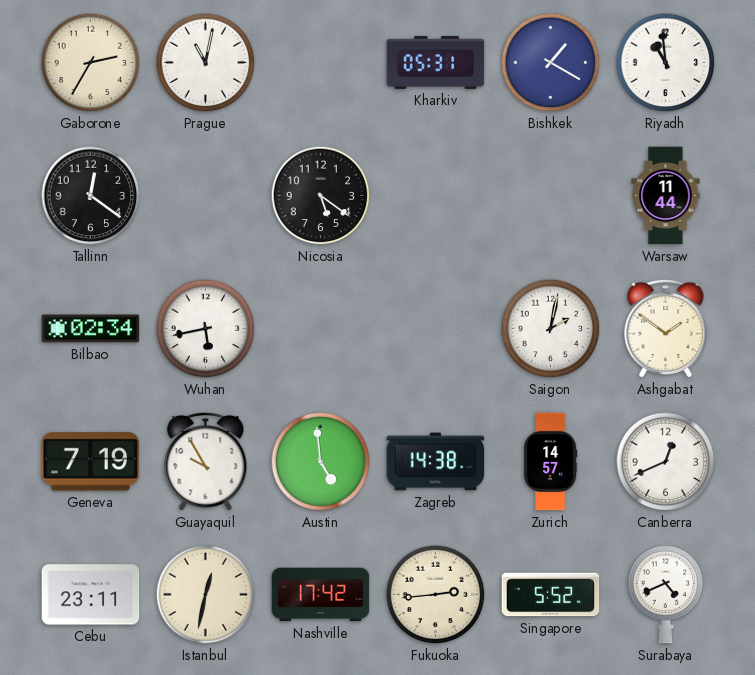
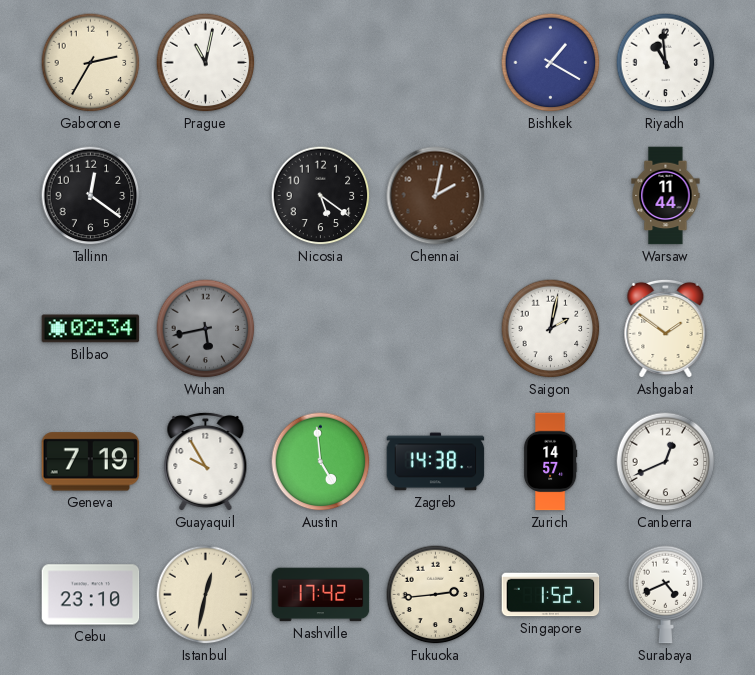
Kharkiv: 05:31 -> none
Chennai: none -> 2:02
Wuhan dial: white -> grey
Cebu: 23:11 -> 23:10
Singapore: 5:52 -> 1:52
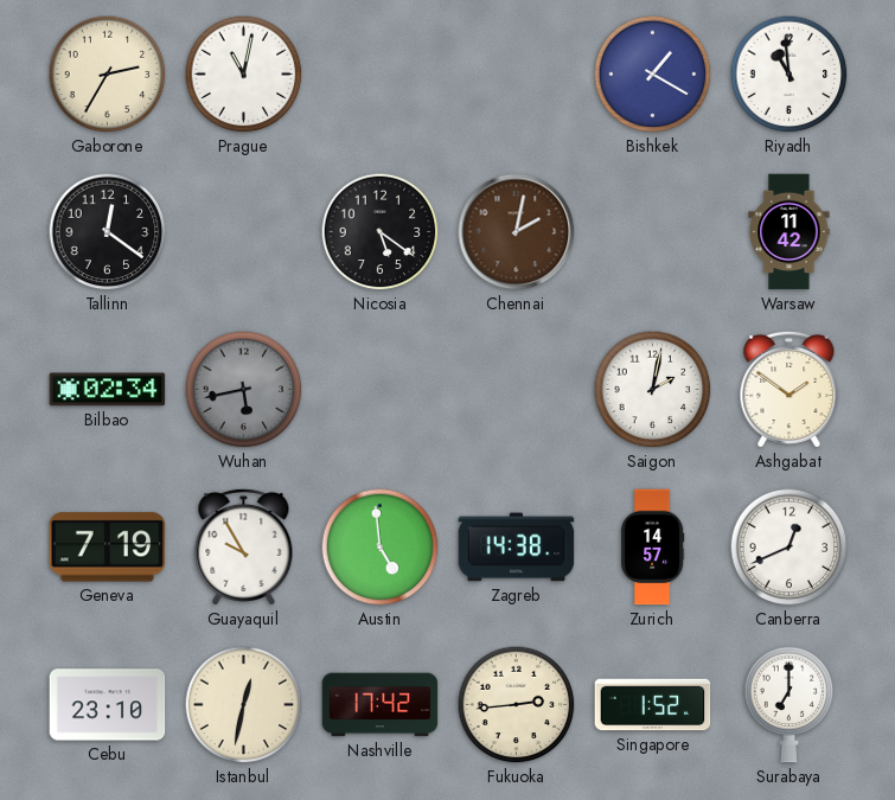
Warsaw: 11:44 -> 11:42
Surabaya: 4:41 -> 7:00
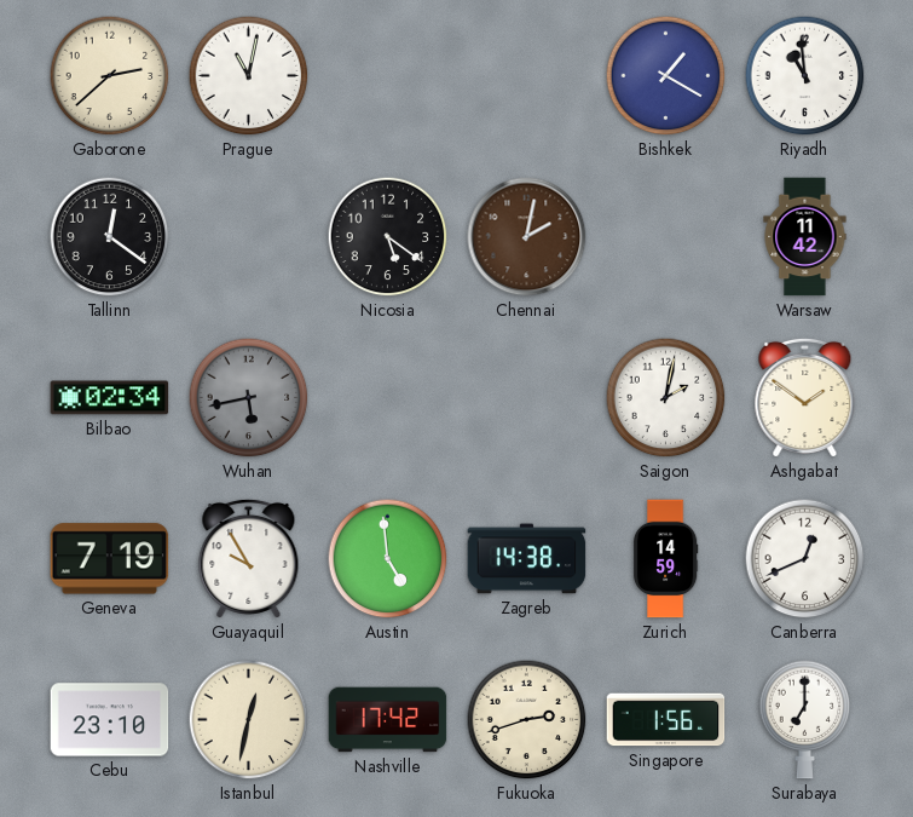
Gaborone: 2:35 -> 2:38
Zurich: 14:57 -> 14:59
Fukuoka: 2:44 -> 2:42
Singapore: 1:52 -> 1:56
